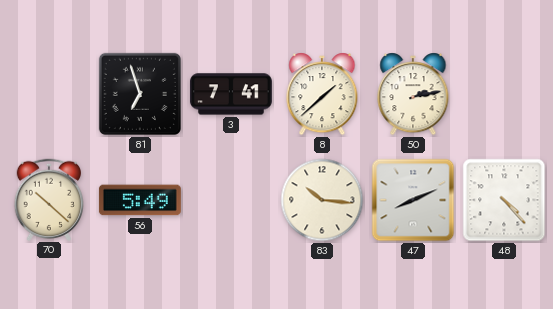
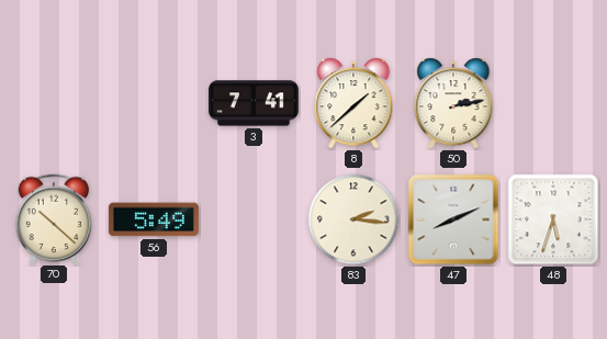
81: 6:57 -> none
83: 10:16 -> 2:16
48: 4:23 -> 5:33
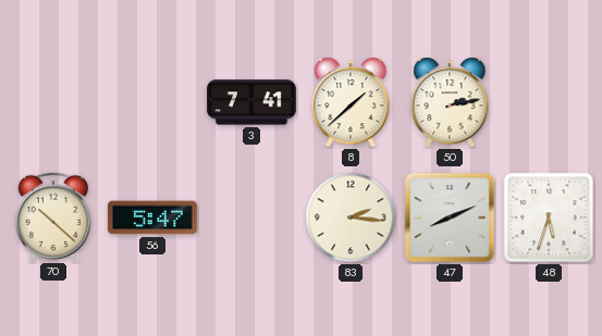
56: 5:49 -> 5:47
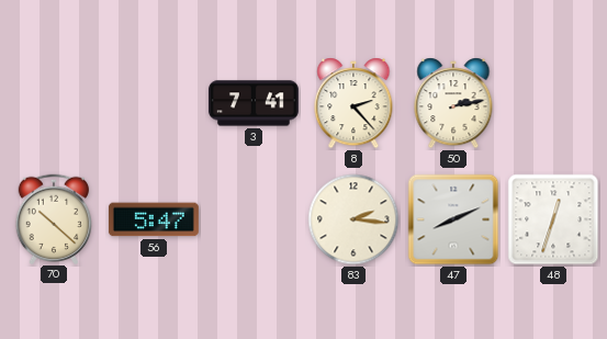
8: 1:38 -> 2:23
48: 5:33 -> 12:33
